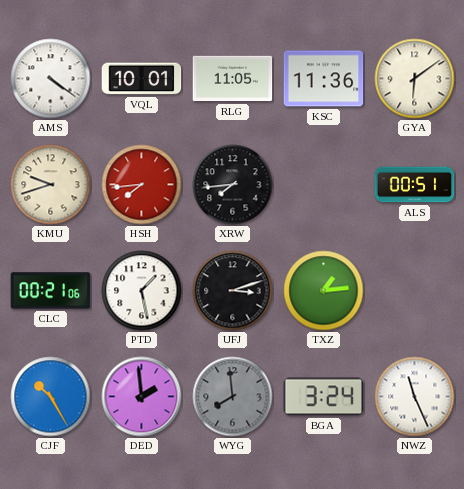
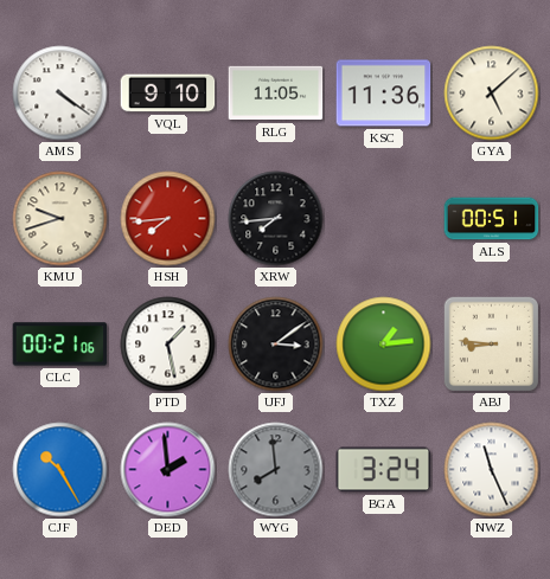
VQL: 10:01 -> 9:10
GYA: 6:09 -> 5:08
UFJ: 3:12 -> 3:09
ABJ: none -> 8:46
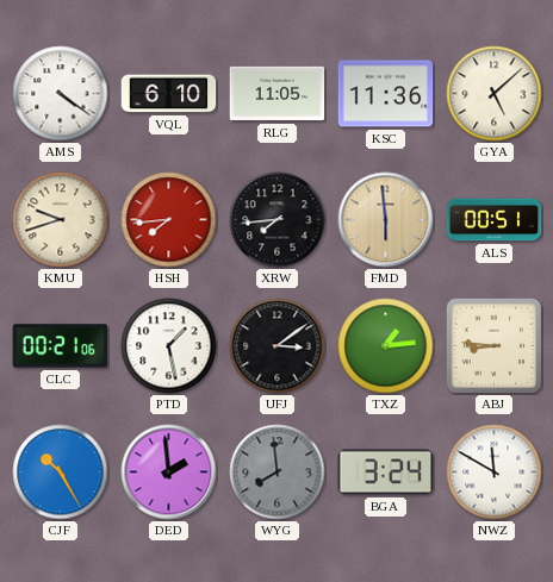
VQL: 9:10 -> 6:10
FMD: none -> 5:59
NWZ: 11:26 -> 11:50
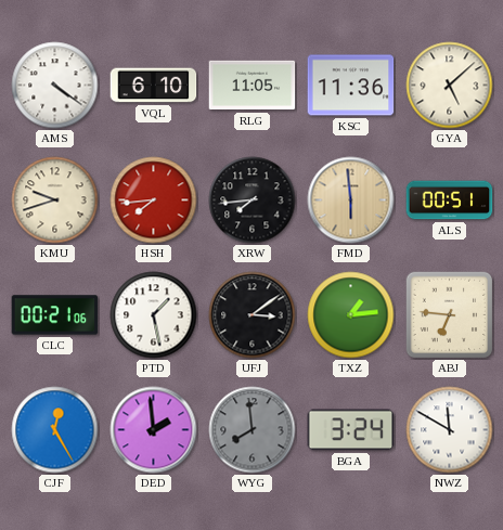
ABJ: 8:46 -> 6:46
CJF: 10:25 -> 12:25
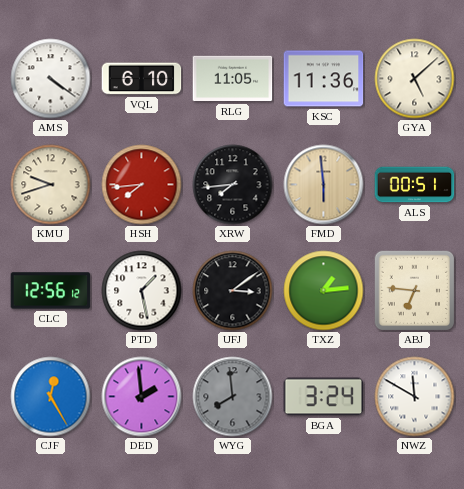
CLC: 00:21 -> 12:56
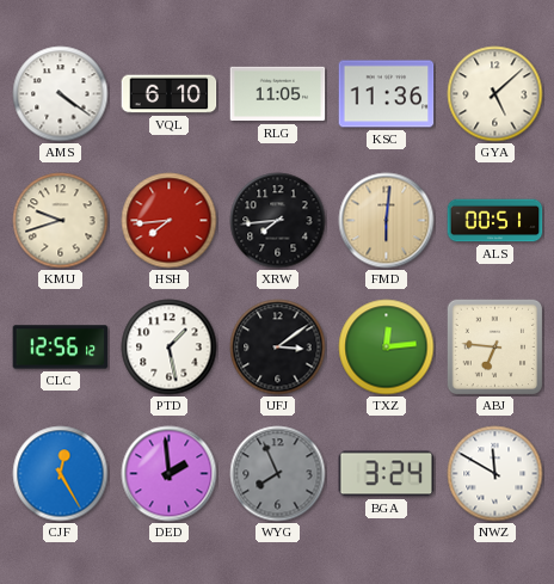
FMD: 5:59 -> 6:01
TXZ: 1:14 -> 12:14
WYG: 7:59 -> 7:56
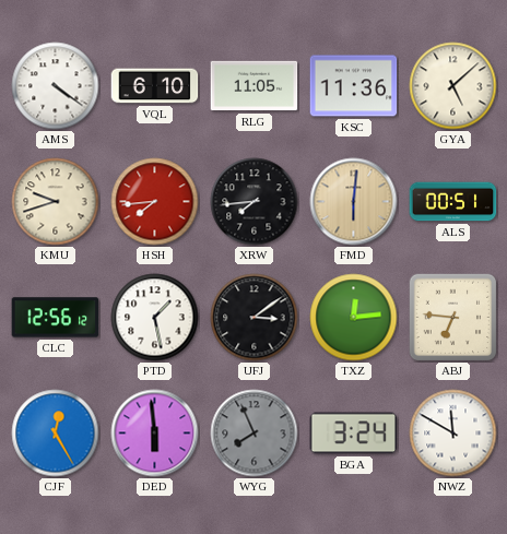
DED: 1:59 -> 5:59
